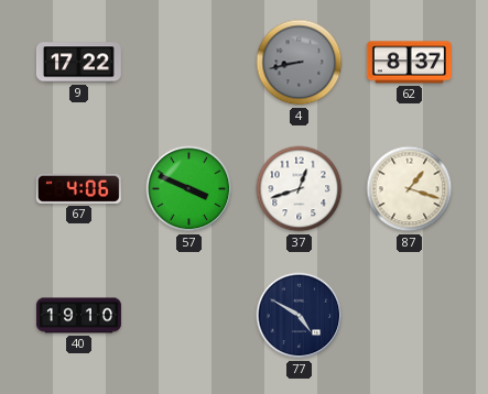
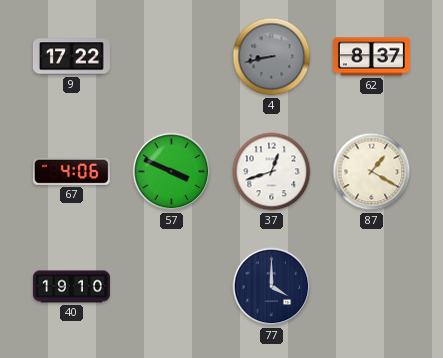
87: 1:18 -> 1:20
77: 4:50 -> 4:00
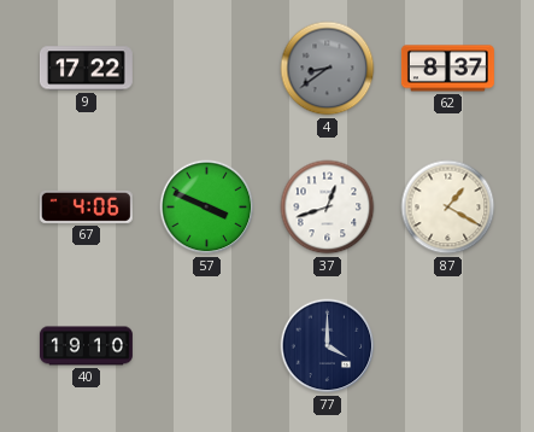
4: 8:43 -> 8:39
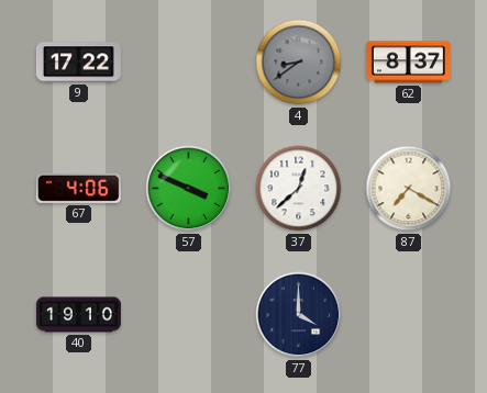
37: 12:42 -> 12:38
87: 1:20 -> 7:20
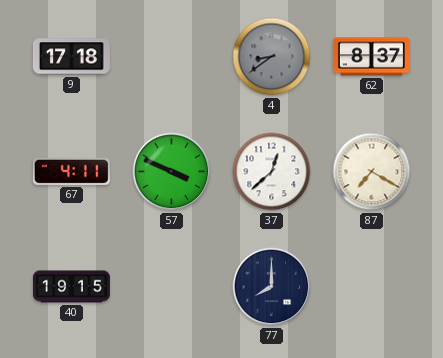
9: 17:22 -> 17:18
67: 4:06 -> 4:11
40: 19:10 -> 19:15
77: 4:00 -> 8:00
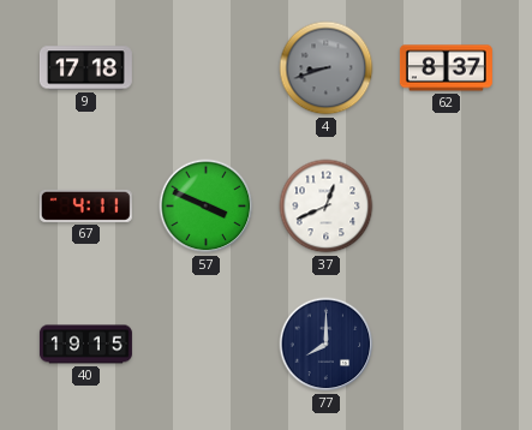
4: 8:39 -> 8:42
37: 12:38 -> 12:41
87: 7:20 -> none
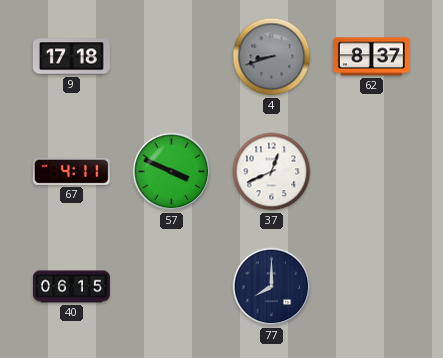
40: 19:15 -> 06:15
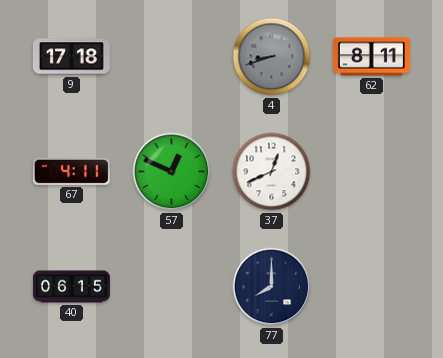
62: 8:37 -> 8:11
57: 3:49 -> 12:49
